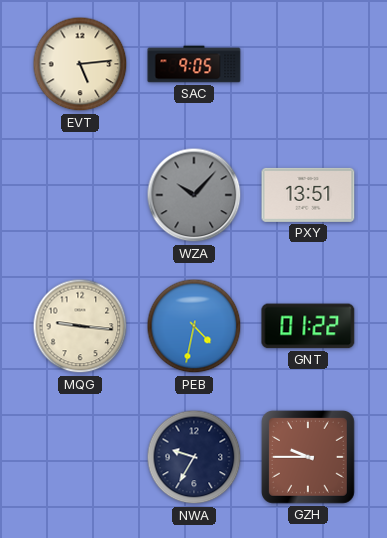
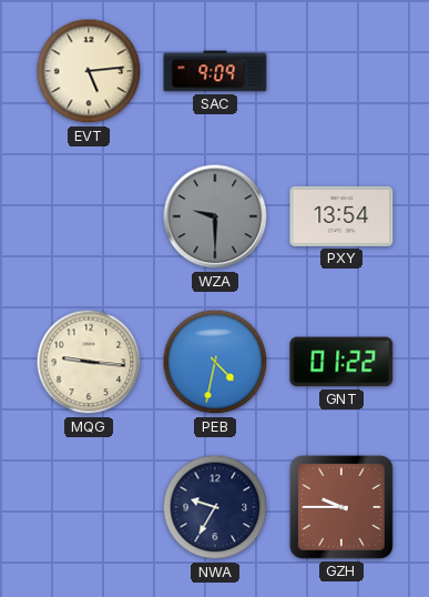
SAC: 9:05 -> 9:09
WZA: 10:07 -> 9:30
PXY: 13:51 -> 13:54
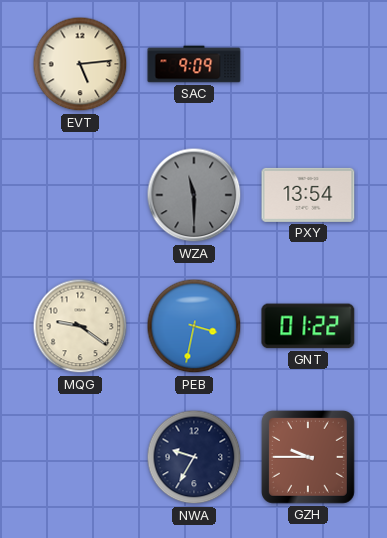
WZA: 9:30 -> 11:30
MQG: 9:16 -> 9:21
PEB: 4:32 -> 3:32
